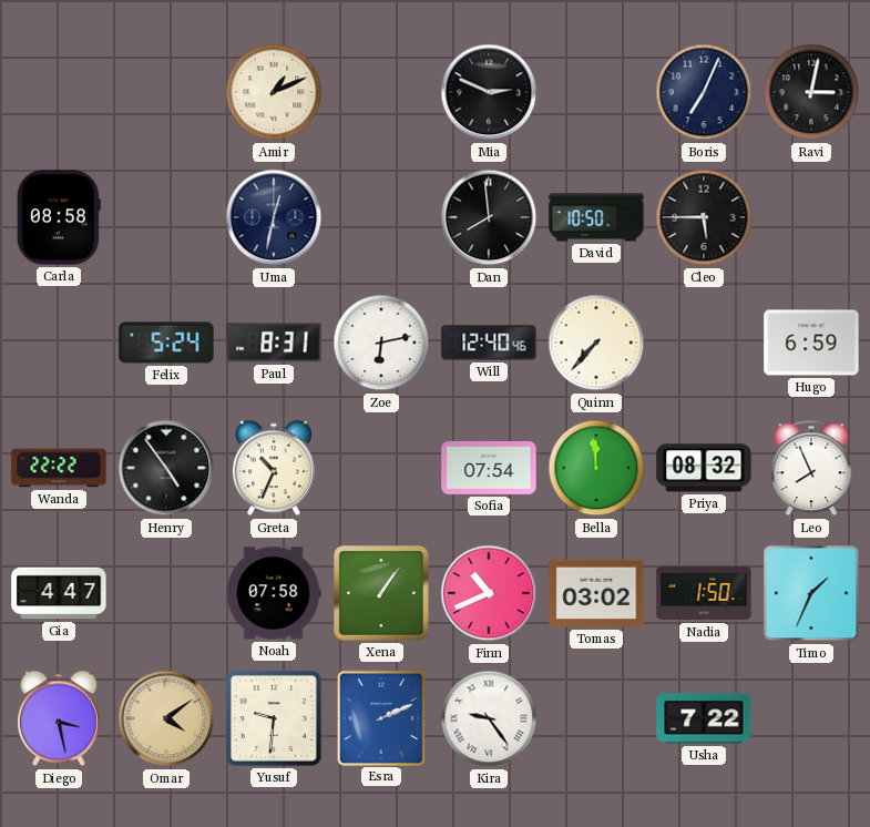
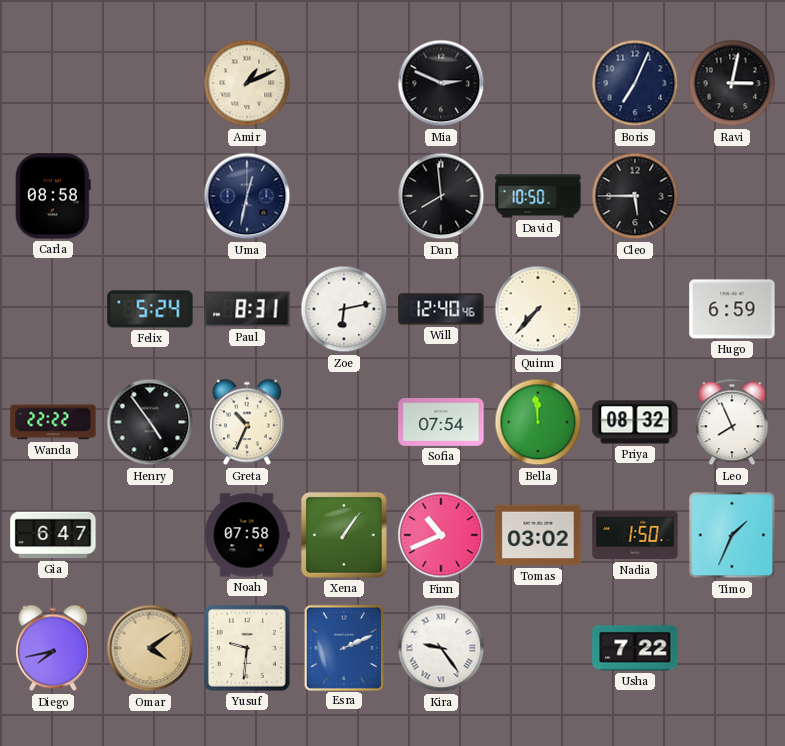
Gia: 4:47 -> 6:47
Diego: 3:28 -> 7:43
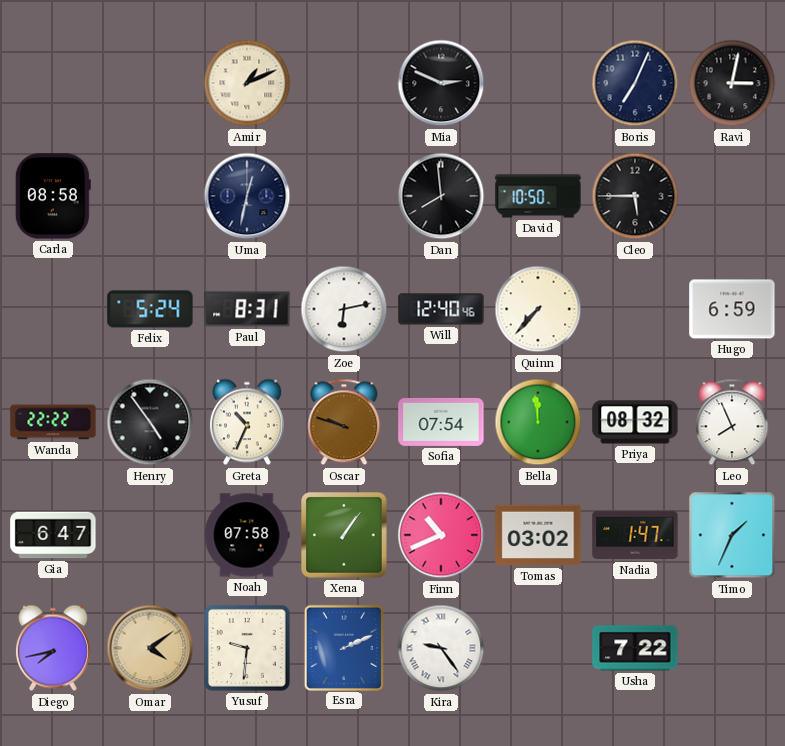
Oscar: none -> 9:48
Nadia: 1:50 -> 1:47
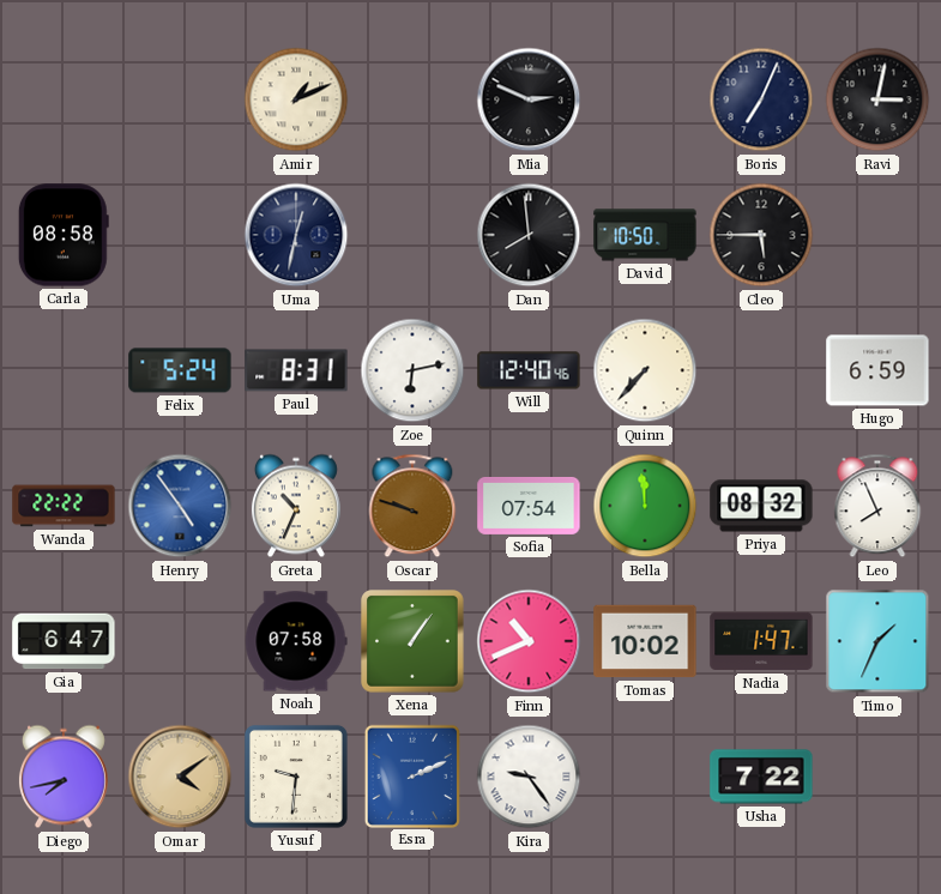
Henry dial: black -> blue
Tomas: 03:02 -> 10:02
